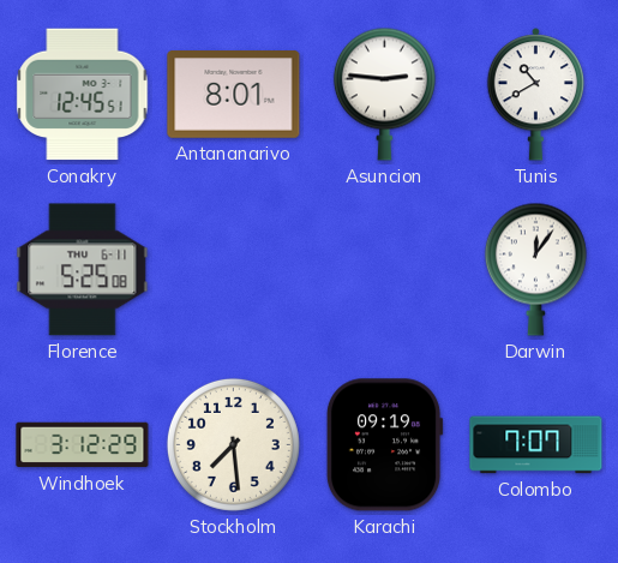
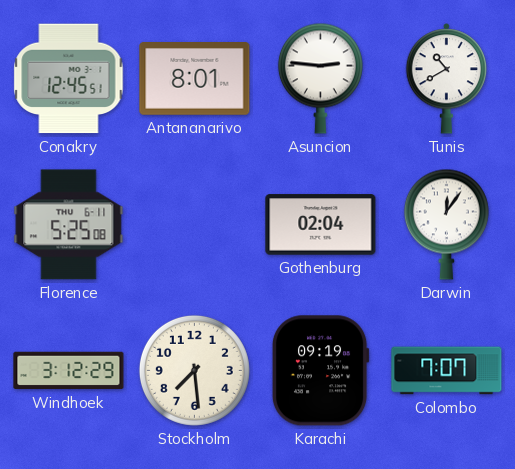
Gothenburg: none -> 02:04
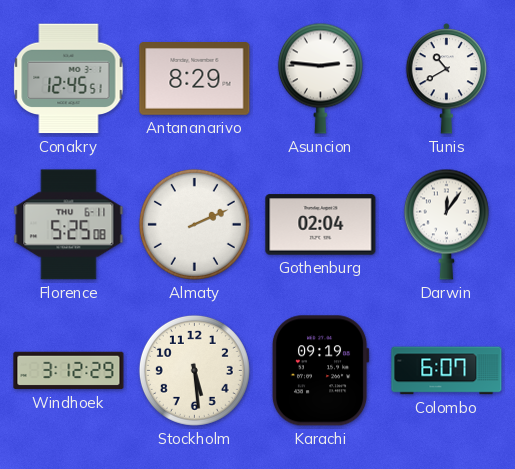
Antananarivo: 8:01 -> 8:29
Almaty: none -> 2:11
Stockholm: 7:29 -> 5:29
Colombo: 7:07 -> 6:07
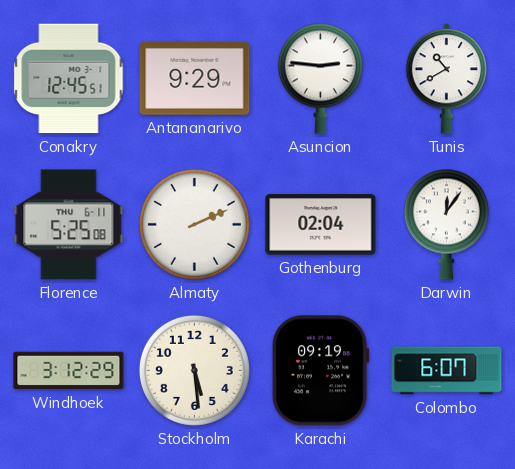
Antananarivo: 8:29 -> 9:29
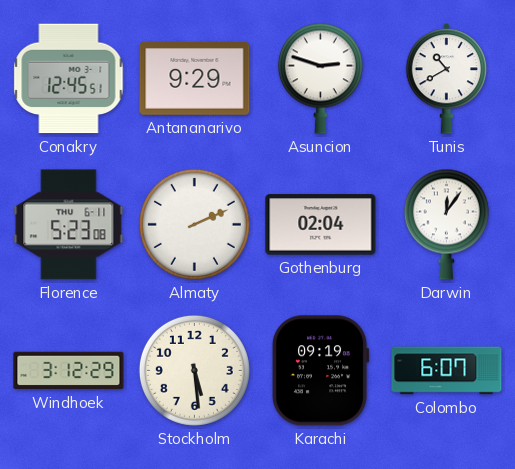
Asuncion: 2:46 -> 2:48
Florence: 5:25 -> 5:23
